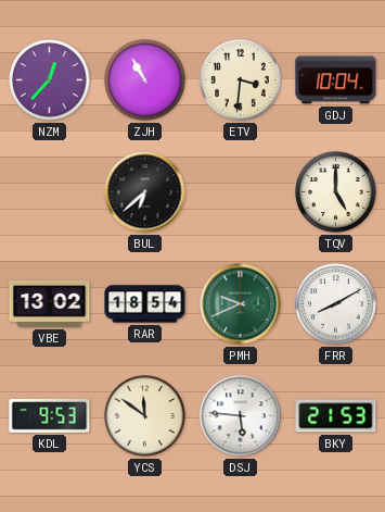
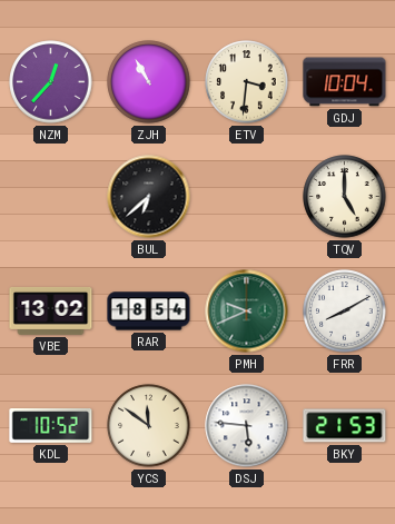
KDL: 9:53 -> 10:52
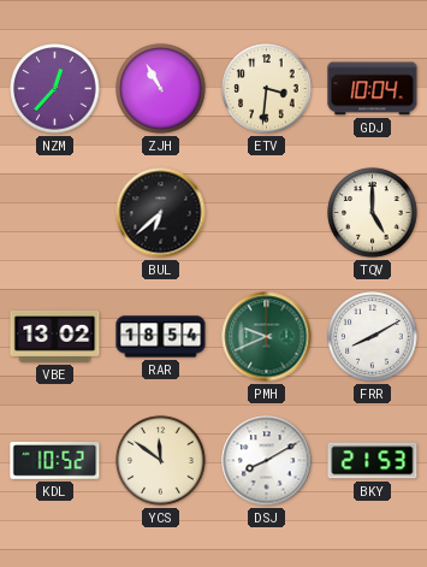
DSJ: 5:46 -> 8:10
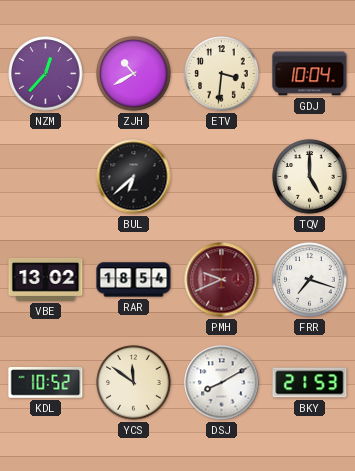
ZJH: 10:55 -> 10:40
PMH dial: green -> burgundy
FRR: 8:10 -> 7:18
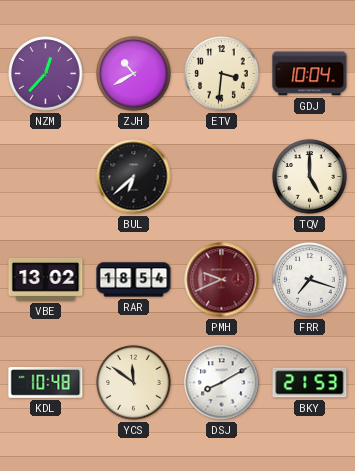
KDL: 10:52 -> 10:48
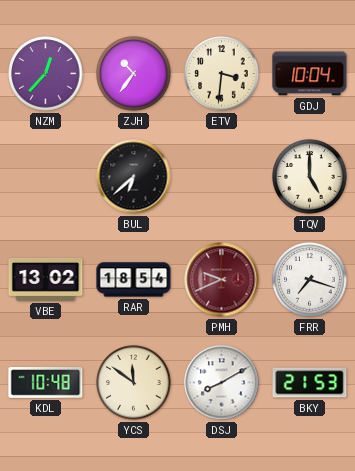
ZJH: 10:40 -> 10:36
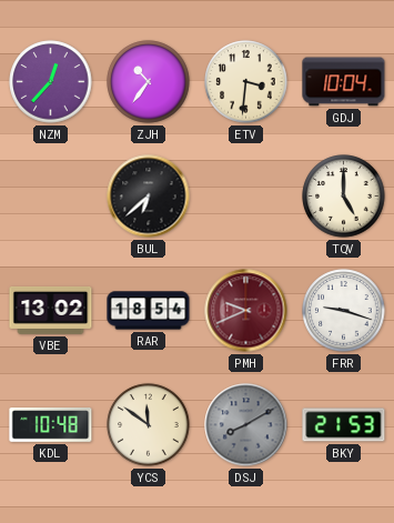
FRR: 7:18 -> 9:18
DSJ dial: white -> grey
